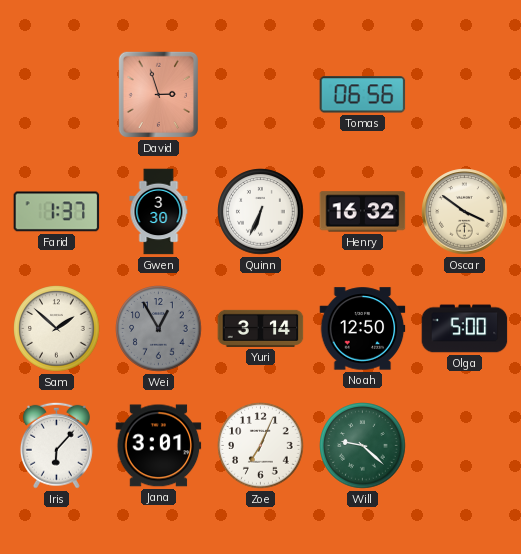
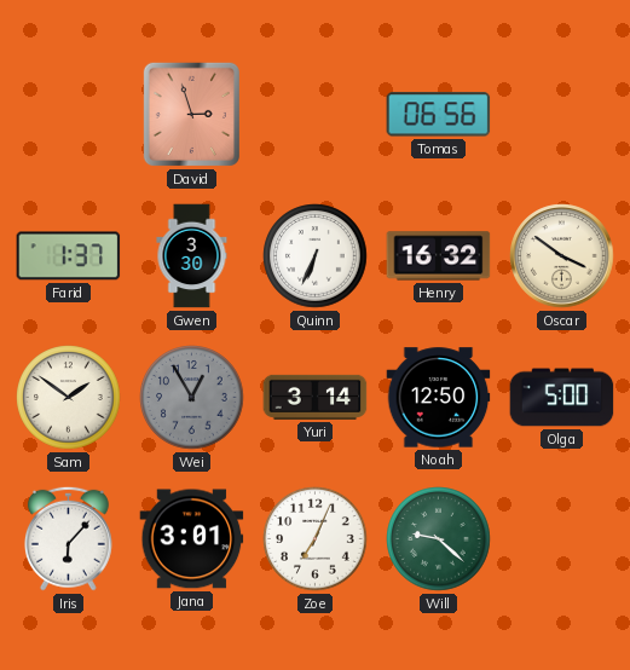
Sam: 1:52 -> 1:51
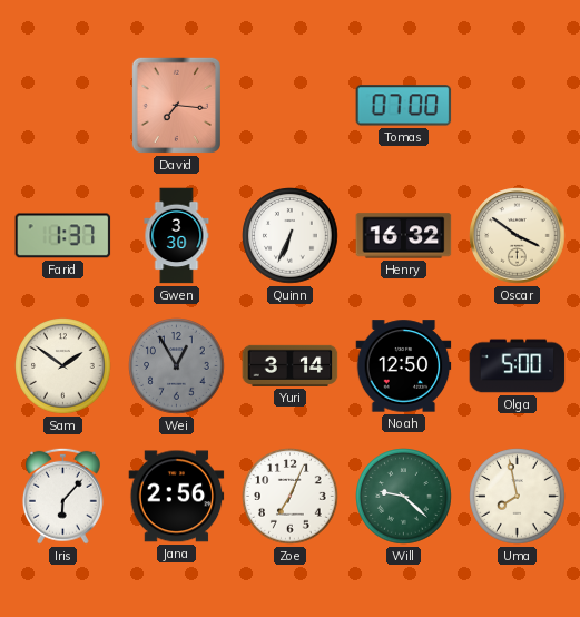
David: 2:57 -> 7:16
Tomas: 06:56 -> 07:00
Jana: 3:01 -> 2:56
Uma: none -> 7:58
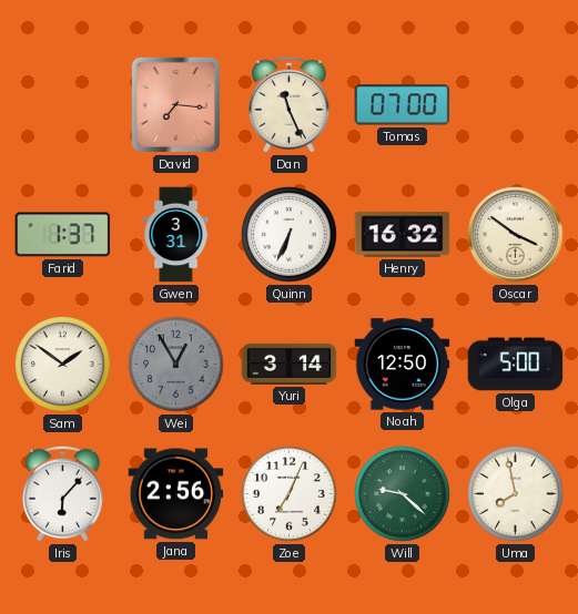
Dan: none -> 11:26
Gwen: 3:30 -> 3:31
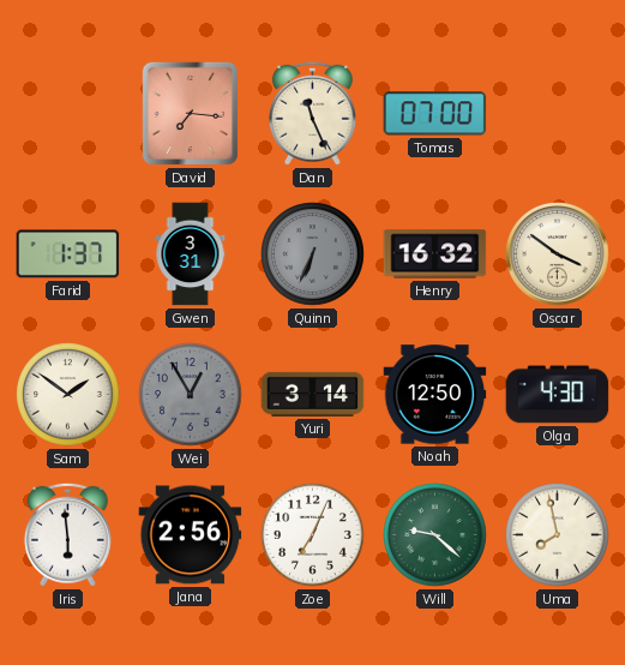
Quinn dial: white -> grey
Olga: 5:00 -> 4:30
Iris: 6:07 -> 5:59
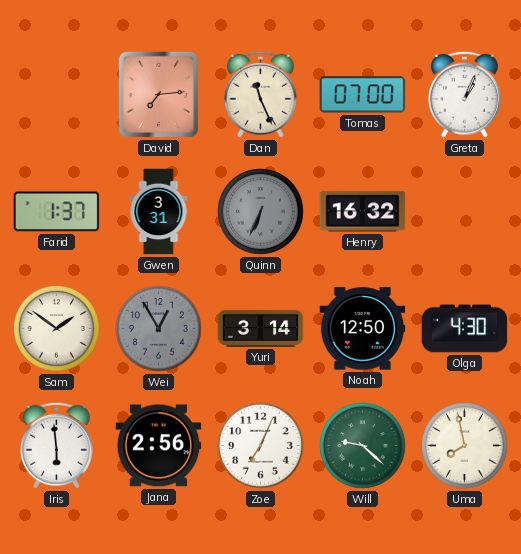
David: 7:16 -> 7:14
Greta: none -> 1:04
Oscar: 3:51 -> none
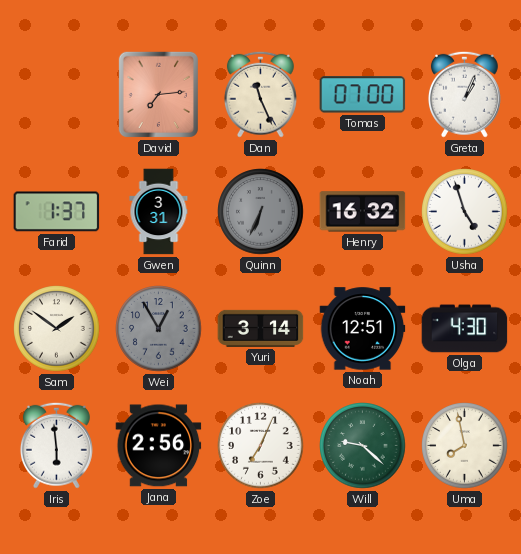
Usha: none -> 4:57
Noah: 12:50 -> 12:51
